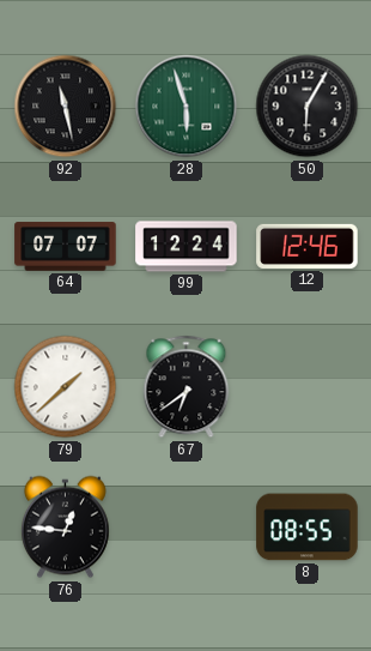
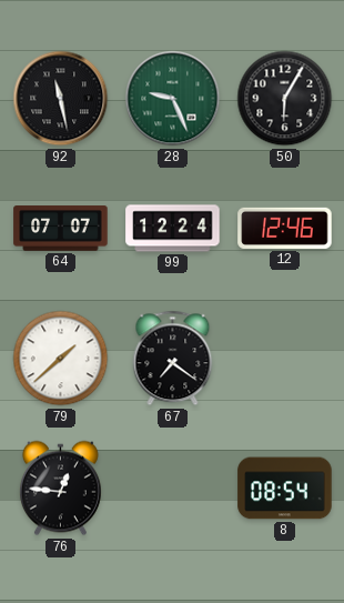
28: 5:57 -> 9:26
67: 6:39 -> 7:21
8: 08:55 -> 08:54
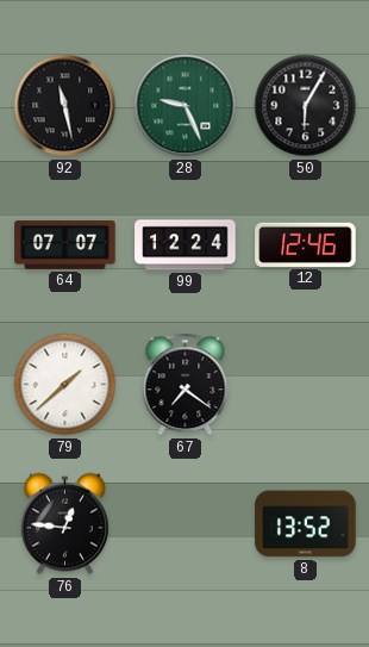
8: 08:54 -> 13:52
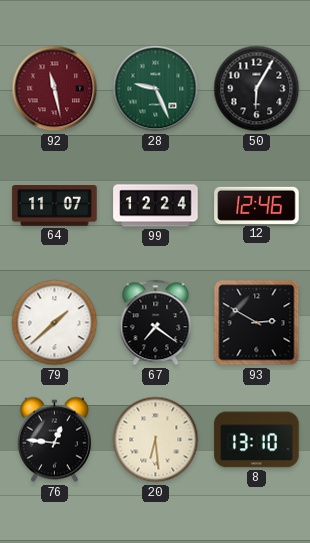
92 dial: black -> burgundy
64: 07:07 -> 11:07
93: none -> 2:50
20: none -> 6:29
8: 13:52 -> 13:10
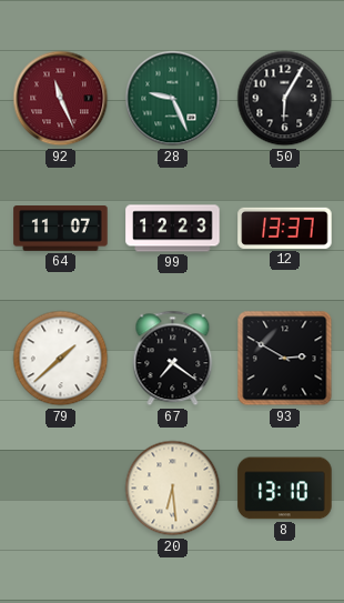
92: 11:28 -> 11:26
99: 12:24 -> 12:23
12: 12:46 -> 13:37
76: 12:46 -> none
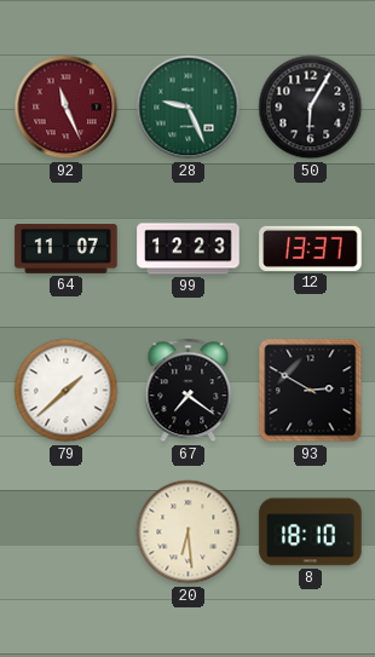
8: 13:10 -> 18:10
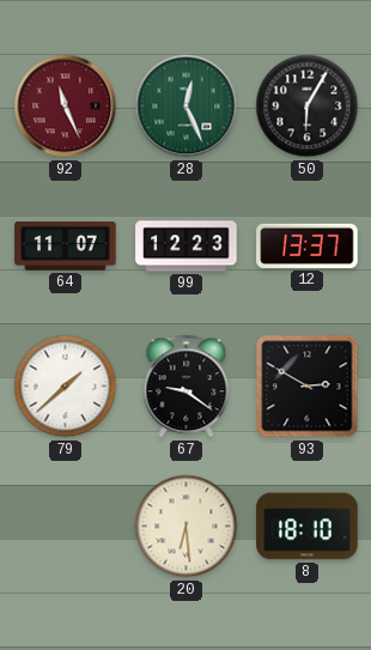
28: 9:26 -> 12:26
67: 7:21 -> 9:21
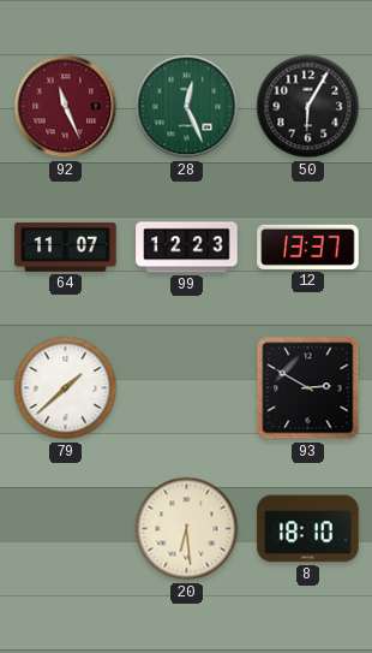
67: 9:21 -> none
